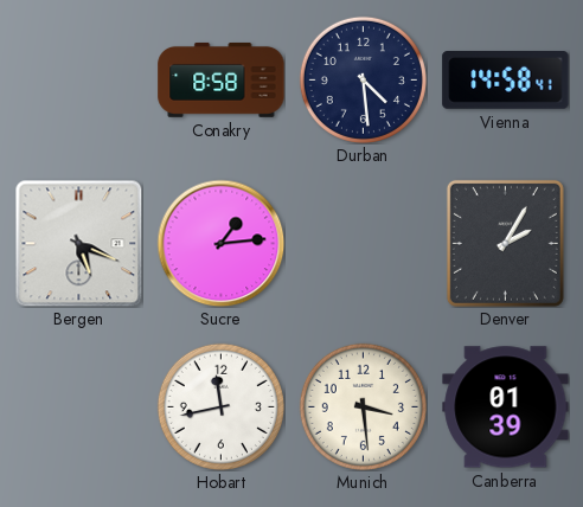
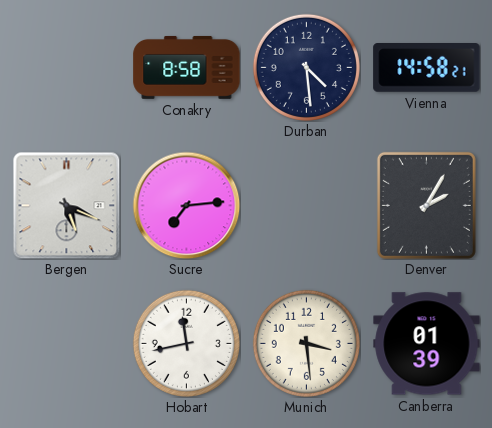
Vienna: 14:58:41 -> 14:58:21
Sucre: 1:14 -> 7:14
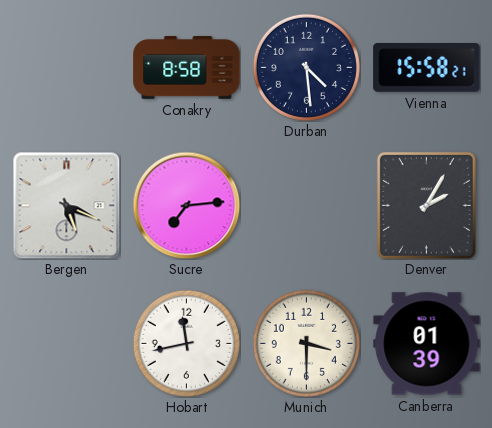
Vienna: 14:58 -> 15:58
Munich: 3:29 -> 3:30
